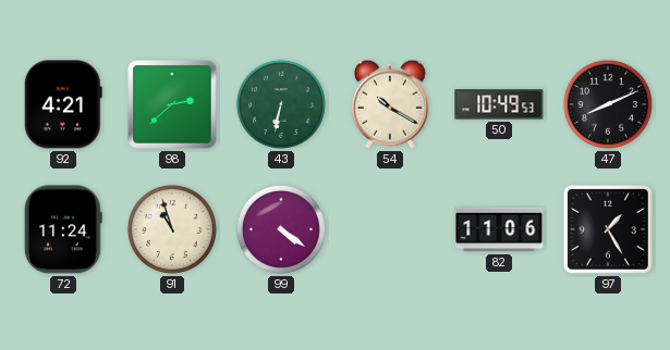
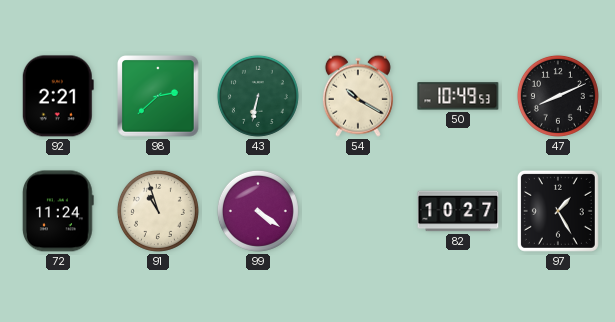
92: 4:21 -> 2:21
82: 11:06 -> 10:27
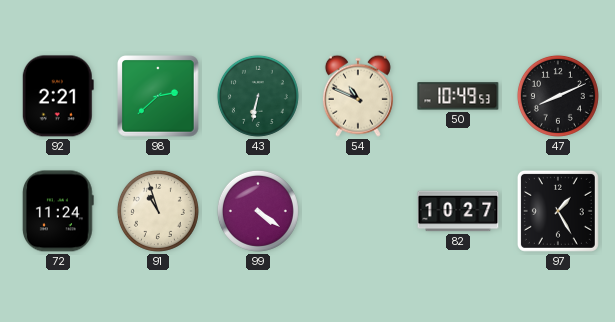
54: 10:20 -> 10:49
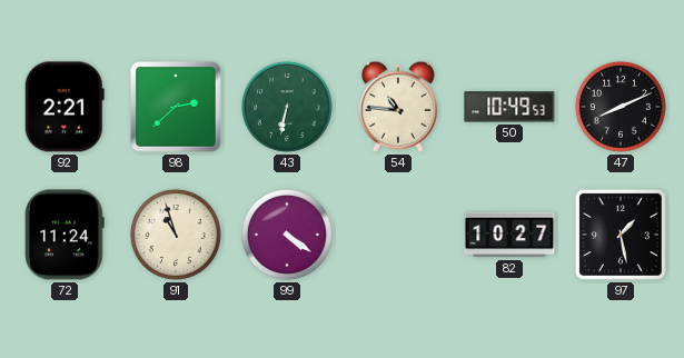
54: 10:49 -> 10:46
97: 1:25 -> 1:28
